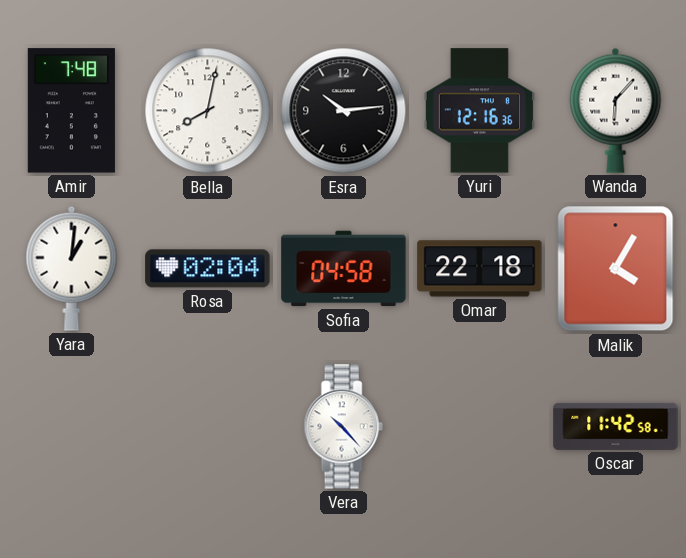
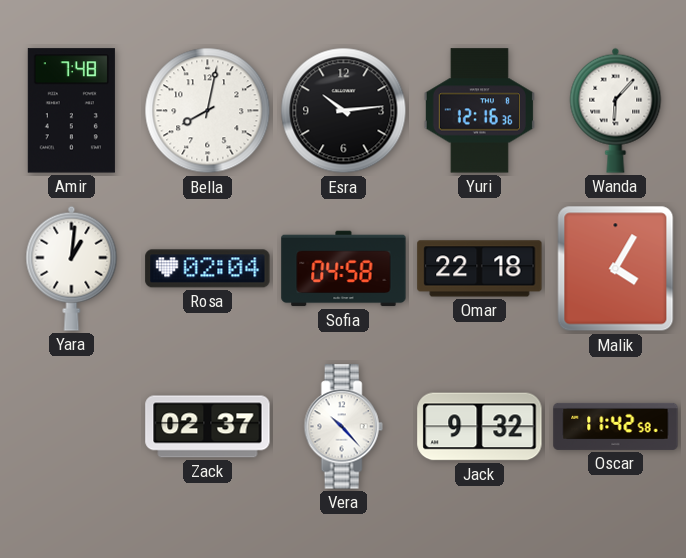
Zack: none -> 02:37
Jack: none -> 9:32
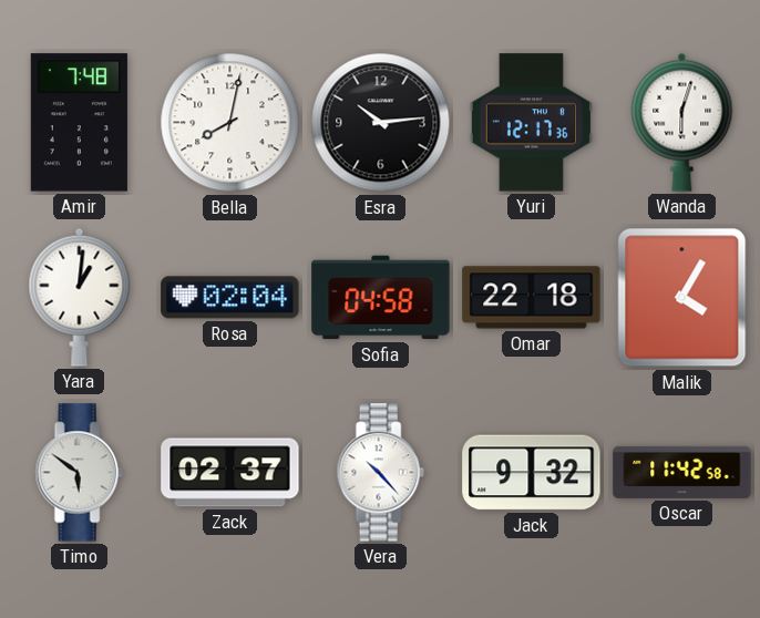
Yuri: 12:16 -> 12:17
Wanda: 6:07 -> 6:03
Timo: none -> 5:51
